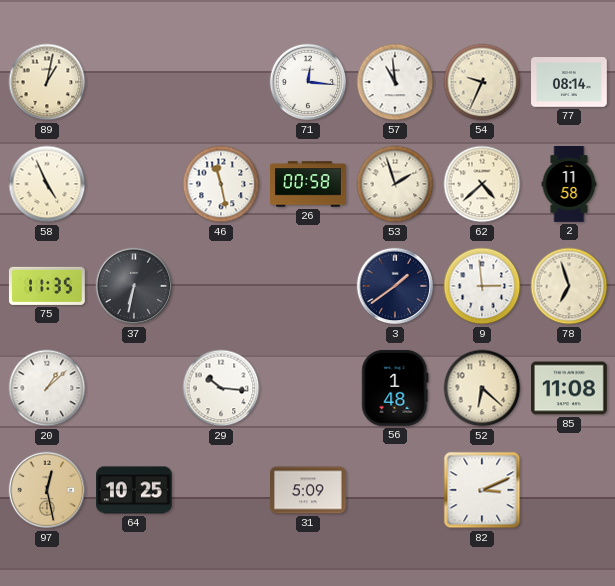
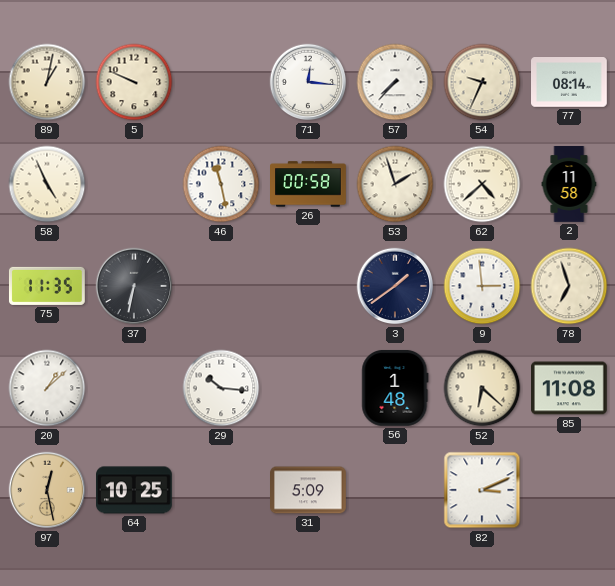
5: none -> 9:49
57: 10:59 -> 7:37
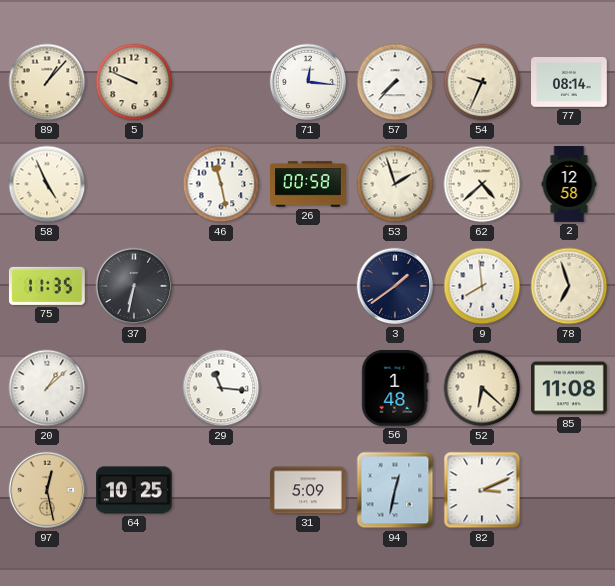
89: 1:02 -> 1:07
2: 11:58 -> 12:58
9: 2:59 -> 7:59
29: 10:16 -> 11:16
94: none -> 12:32
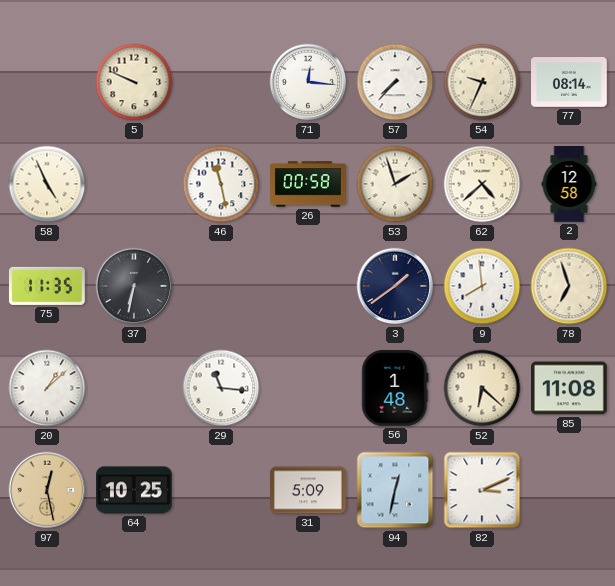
89: 1:07 -> none
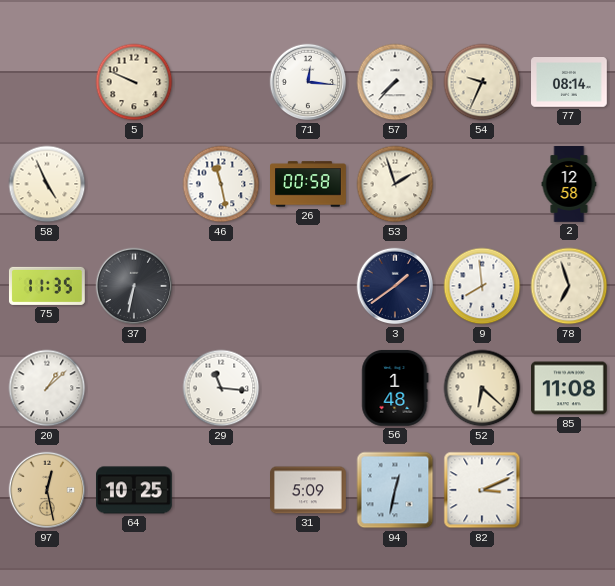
62: 4:38 -> none
